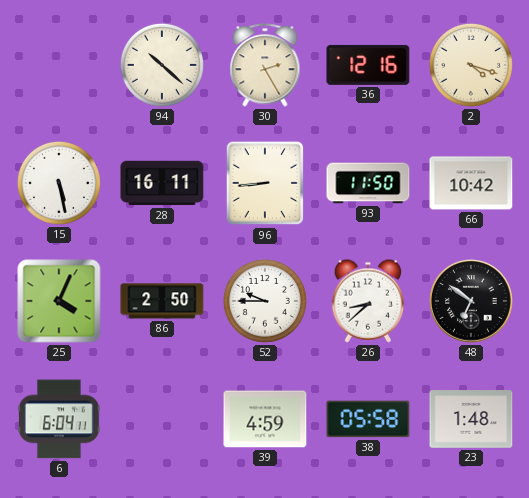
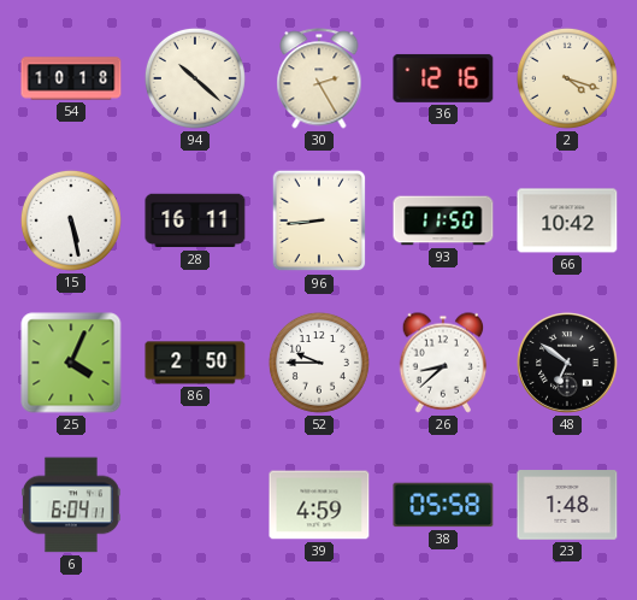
54: none -> 10:18
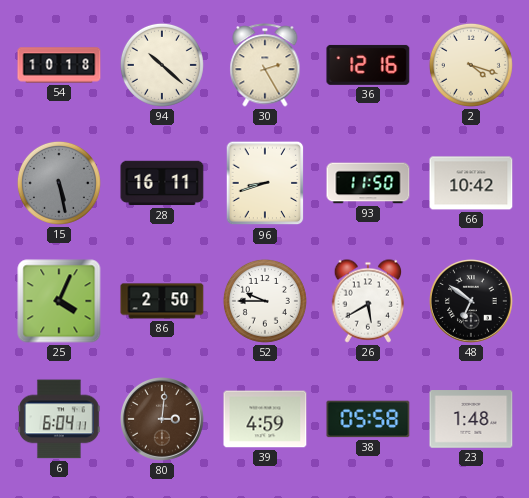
15 dial: white -> grey
96: 8:44 -> 8:42
26: 8:38 -> 5:40
80: none -> 3:01
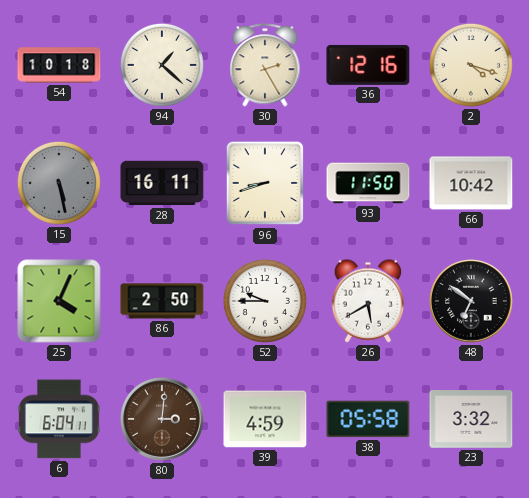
94: 10:22 -> 1:22
23: 1:48 -> 3:32
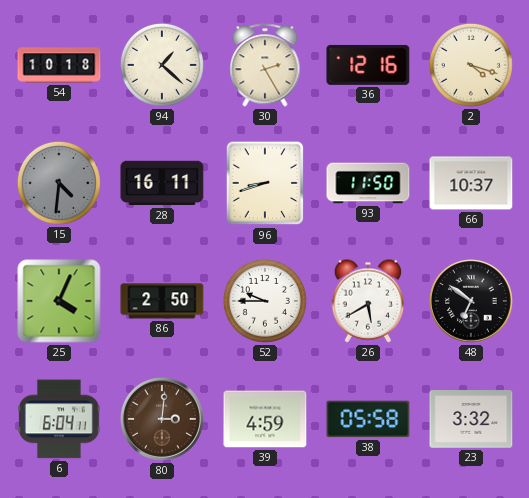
15: 5:28 -> 4:31
66: 10:42 -> 10:37
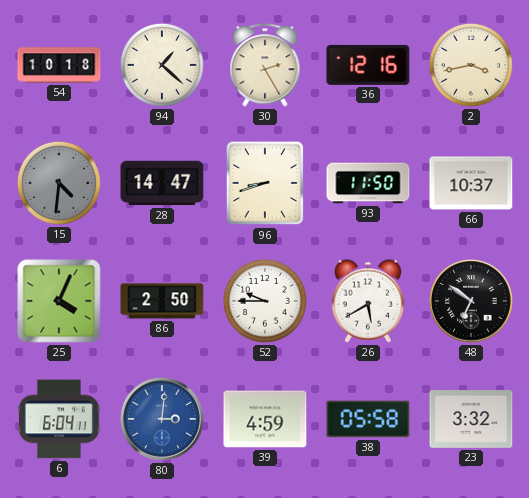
2: 4:18 -> 3:43
28: 16:11 -> 14:47
80 dial: brown -> blue
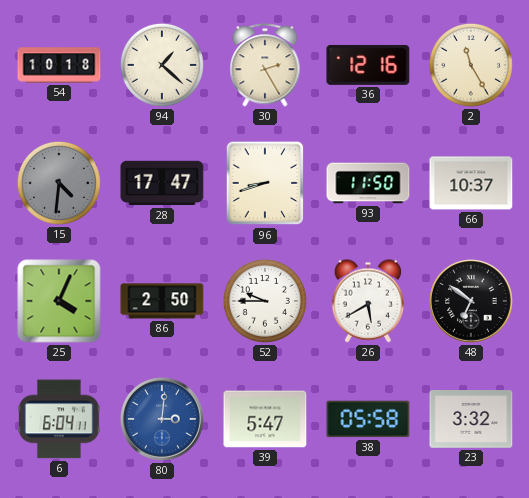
2: 3:43 -> 11:25
28: 14:47 -> 17:47
39: 4:59 -> 5:47
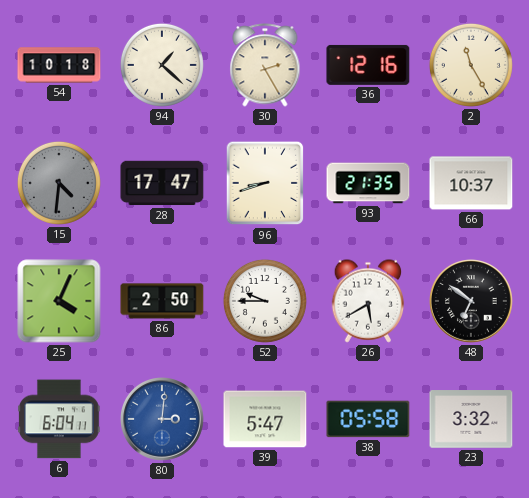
93: 11:50 -> 21:35
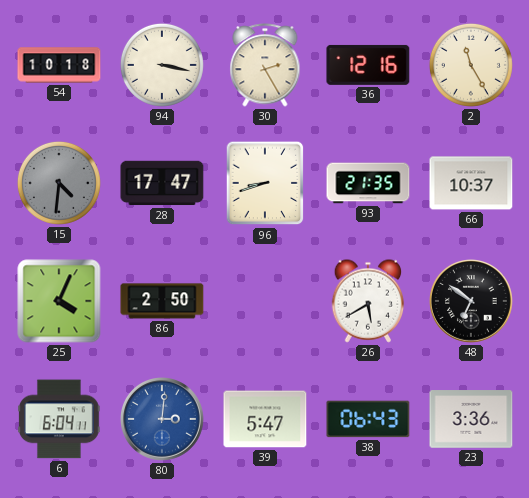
94: 1:22 -> 3:17
52: 9:45 -> none
38: 05:58 -> 06:43
23: 3:32 -> 3:36
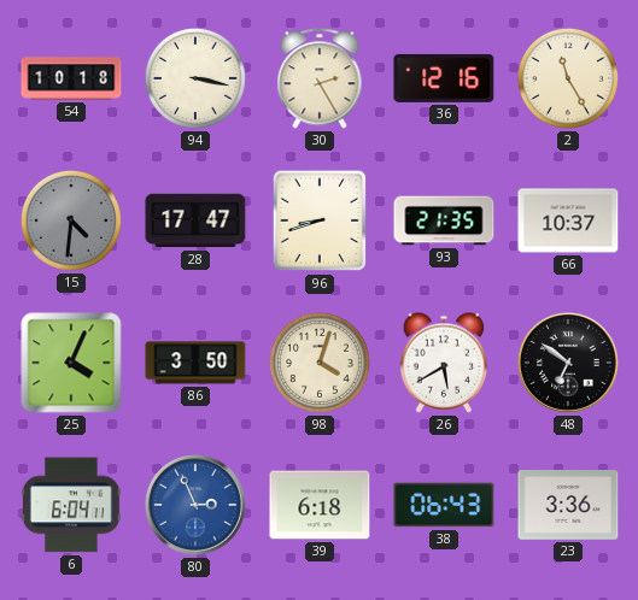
86: 2:50 -> 3:50
98: none -> 4:03
80: 3:01 -> 2:56
39: 5:47 -> 6:18
